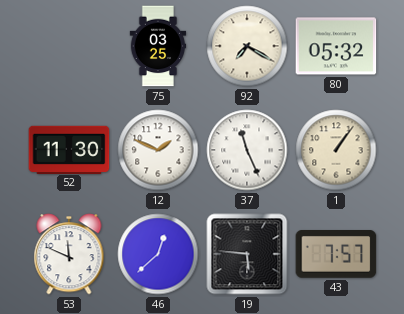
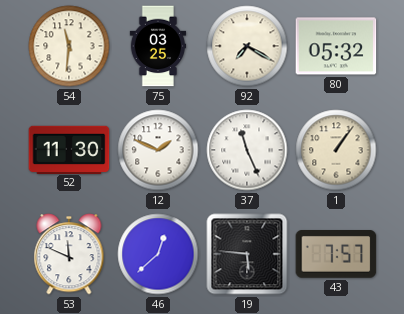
54: none -> 11:31
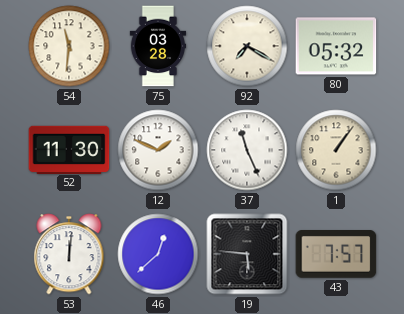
75: 03:25 -> 03:28
53: 11:49 -> 12:01
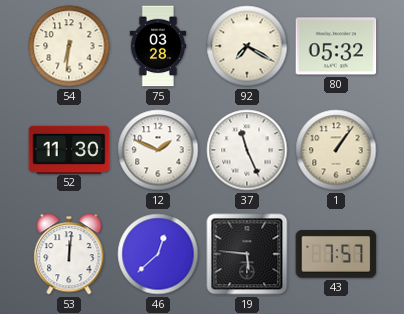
54: 11:31 -> 6:31
